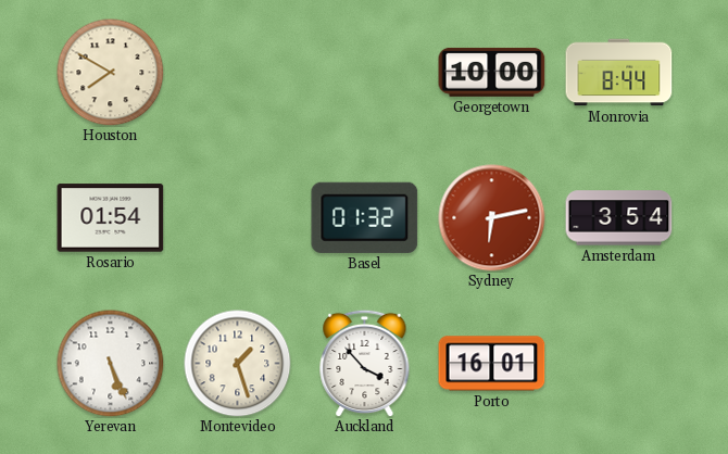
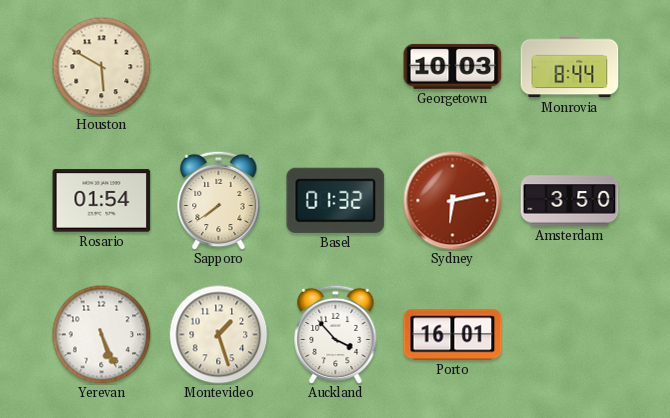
Houston: 7:50 -> 5:50
Georgetown: 10:00 -> 10:03
Sapporo: none -> 7:39
Amsterdam: 3:54 -> 3:50
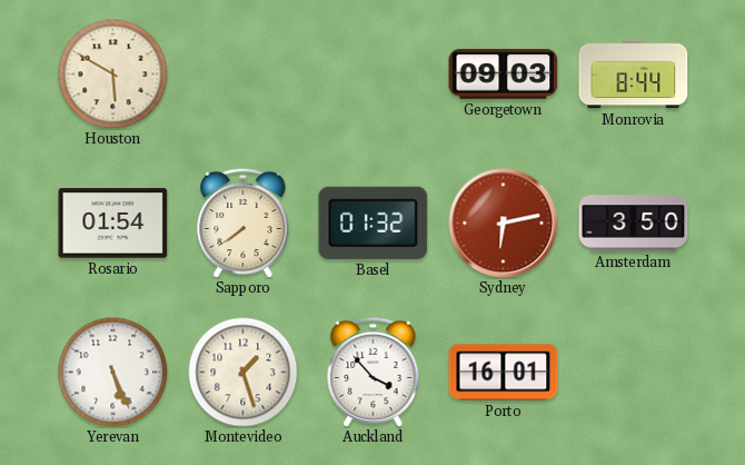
Georgetown: 10:03 -> 09:03
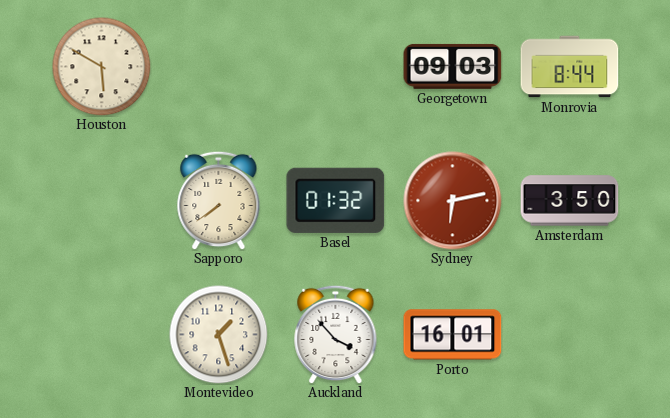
Rosario: 01:54 -> none
Yerevan: 5:26 -> none
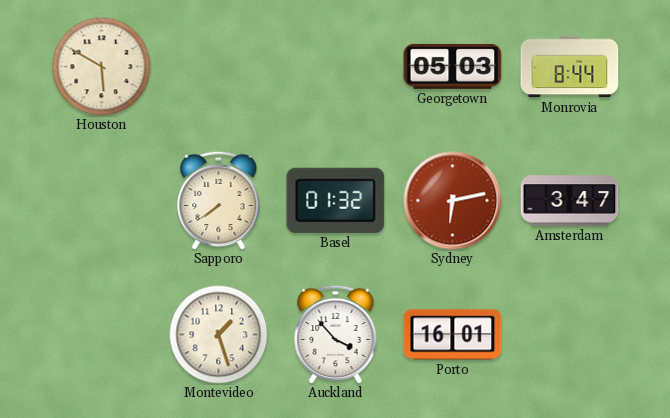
Georgetown: 09:03 -> 05:03
Amsterdam: 3:50 -> 3:47
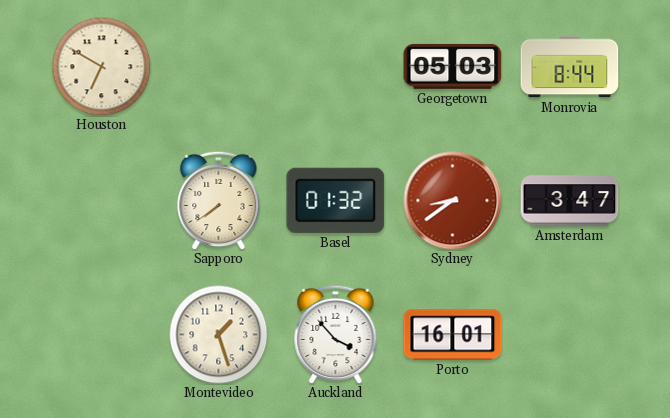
Houston: 5:50 -> 6:50
Sydney: 6:13 -> 8:39
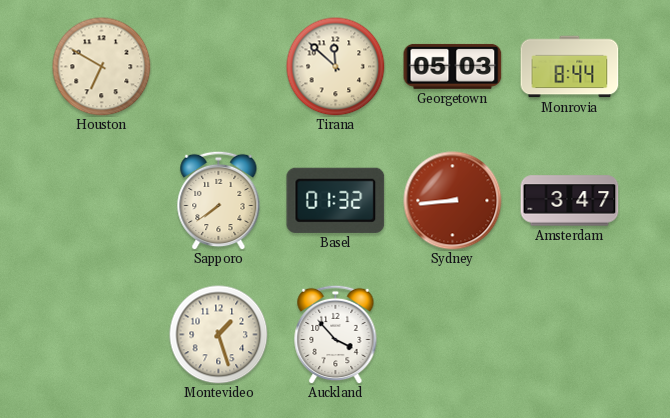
Tirana: none -> 11:52
Sydney: 8:39 -> 8:44
Porto: 16:01 -> none
